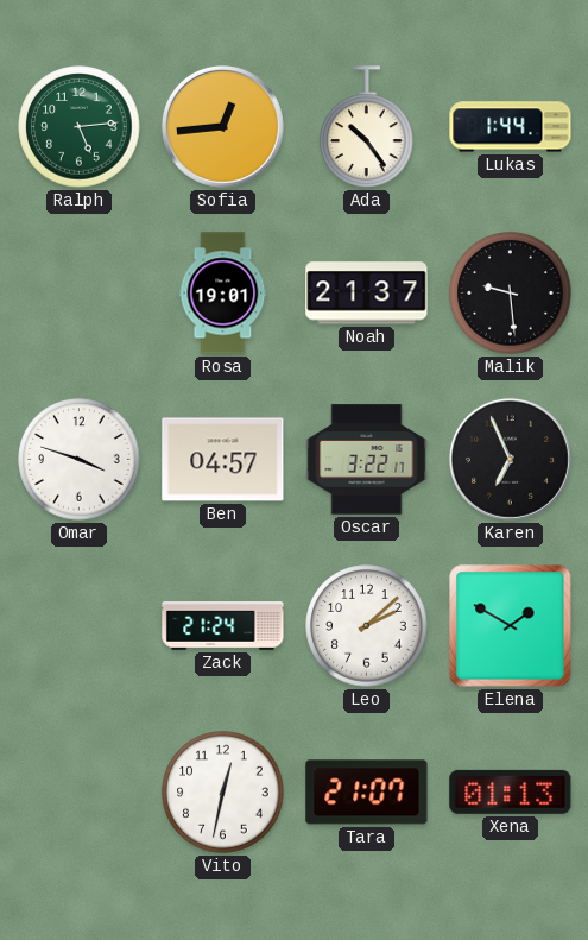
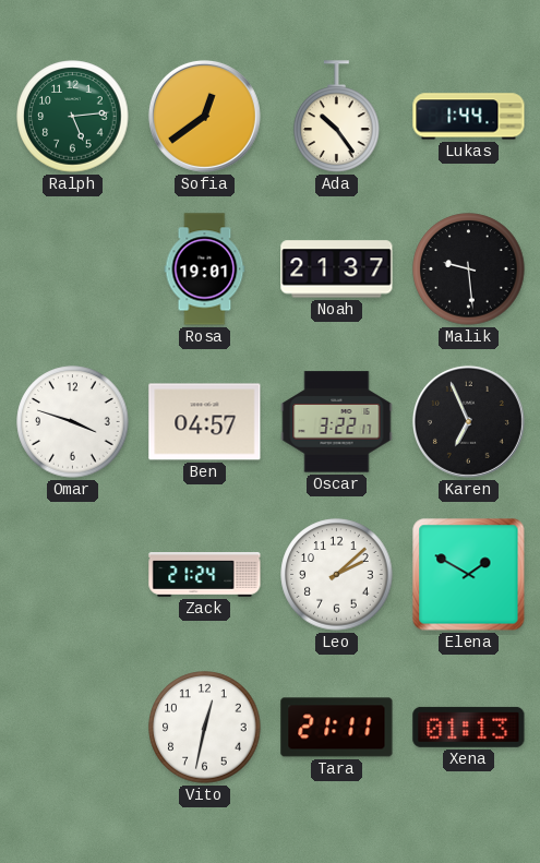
Sofia: 12:44 -> 12:39
Tara: 21:07 -> 21:11
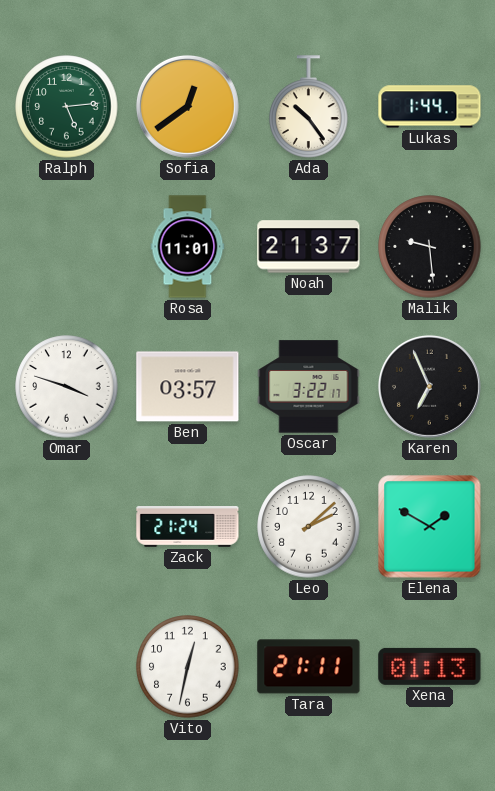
Rosa: 19:01 -> 11:01
Ben: 04:57 -> 03:57
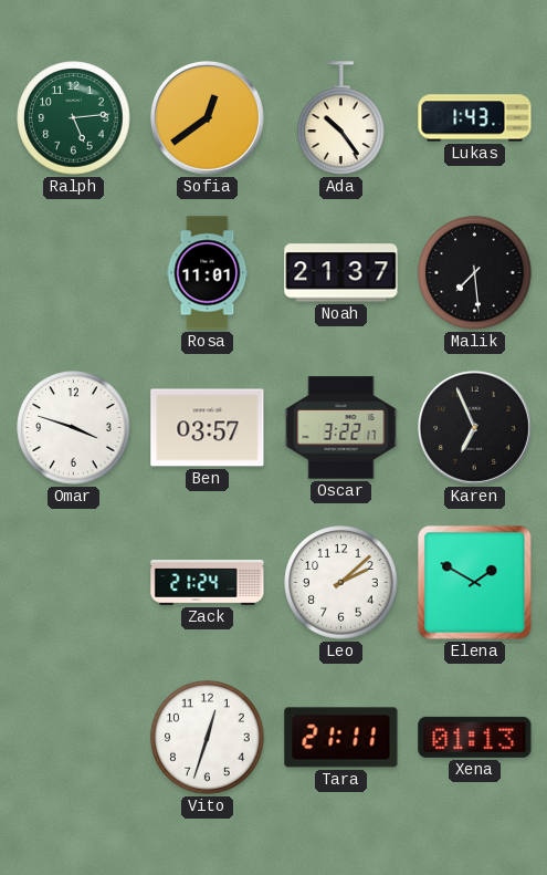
Lukas: 1:44 -> 1:43
Malik: 9:29 -> 7:29
Vito: 12:32 -> 12:33
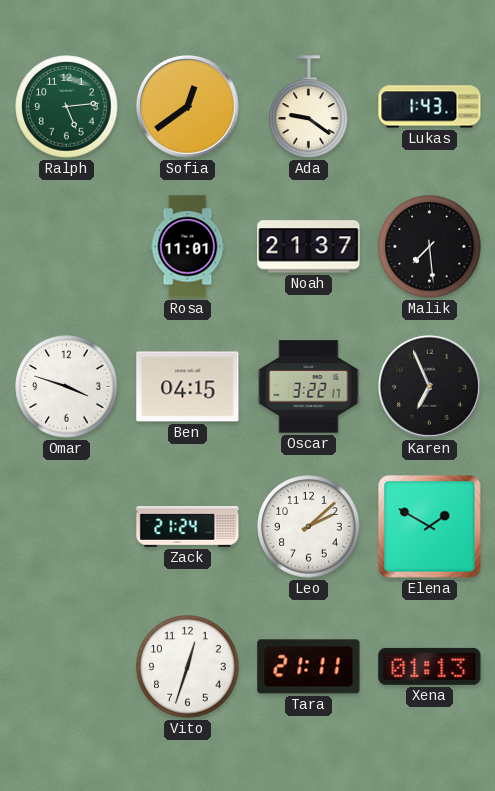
Ada: 10:24 -> 9:21
Ben: 03:57 -> 04:15
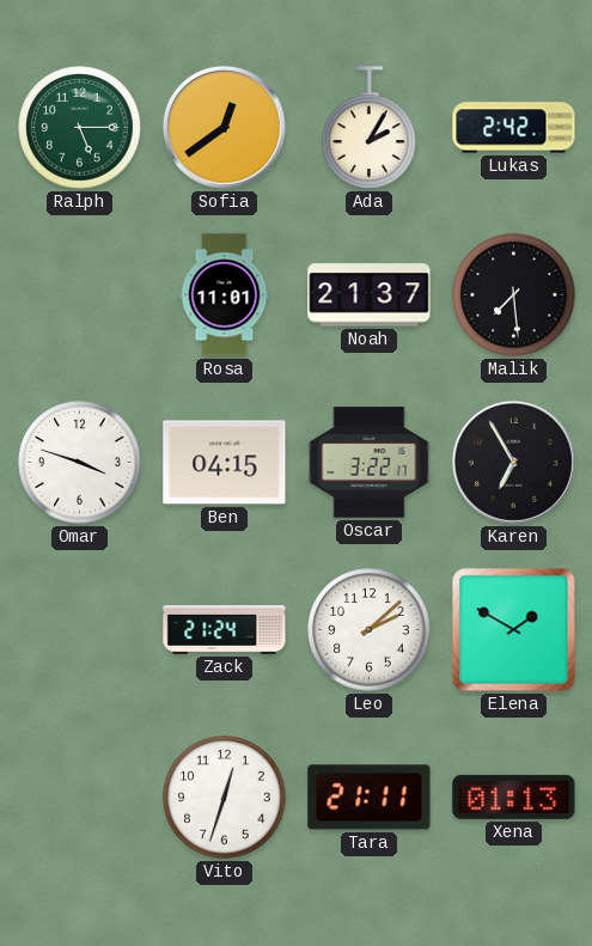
Ralph: 5:14 -> 5:15
Ada: 9:21 -> 2:05
Lukas: 1:43 -> 2:42
Karen: 6:56 -> 6:55
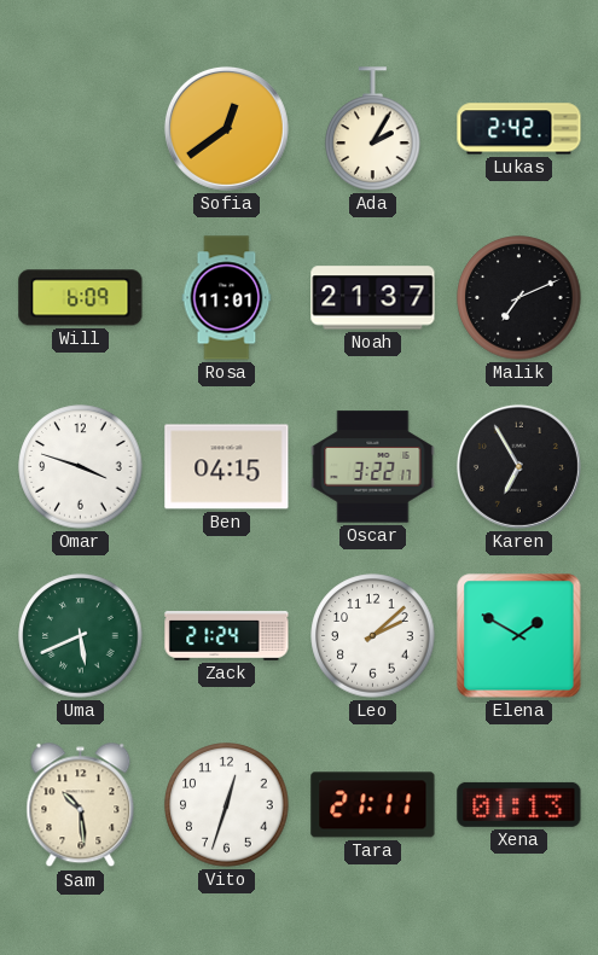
Ralph: 5:15 -> none
Will: none -> 6:09
Malik: 7:29 -> 7:11
Uma: none -> 5:41
Sam: none -> 10:29
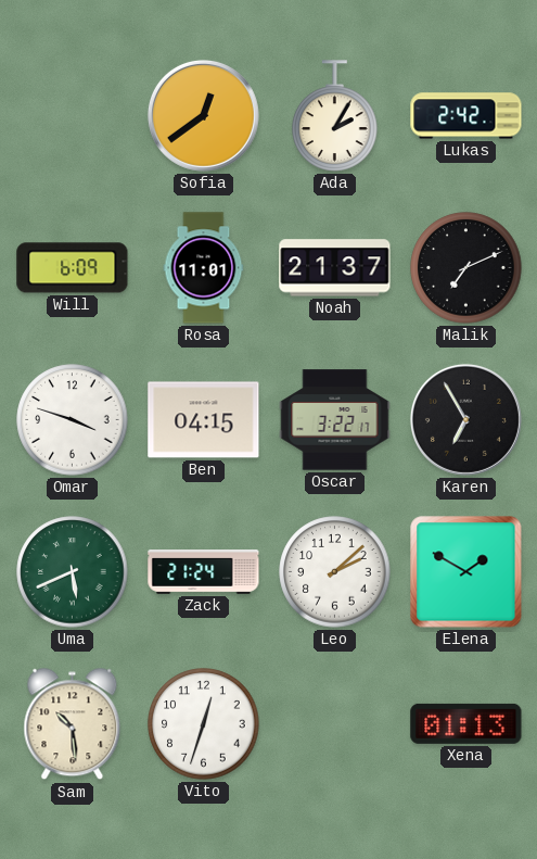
Tara: 21:11 -> none
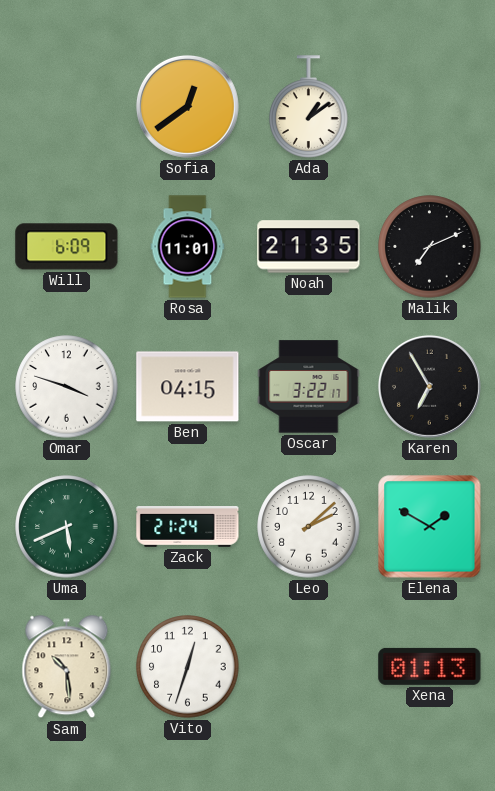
Ada: 2:05 -> 1:09
Lukas: 2:42 -> none
Noah: 21:37 -> 21:35
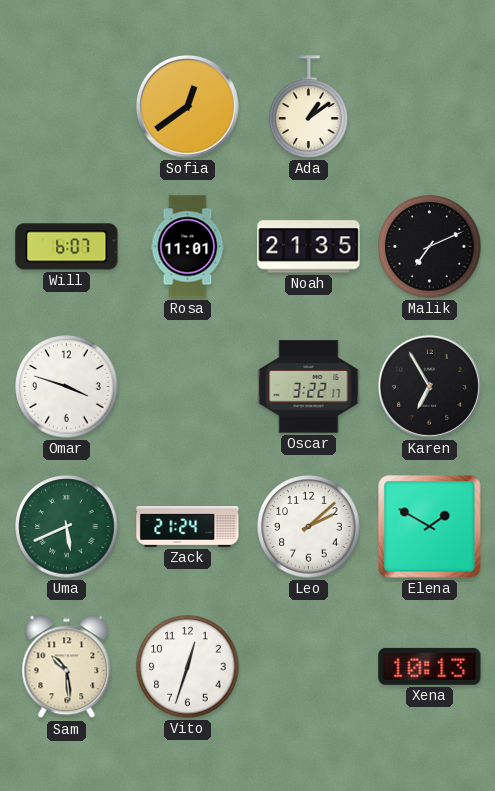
Will: 6:09 -> 6:07
Ben: 04:15 -> none
Xena: 01:13 -> 10:13
